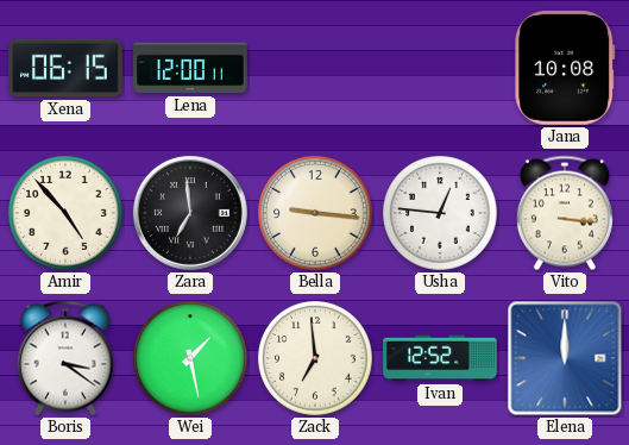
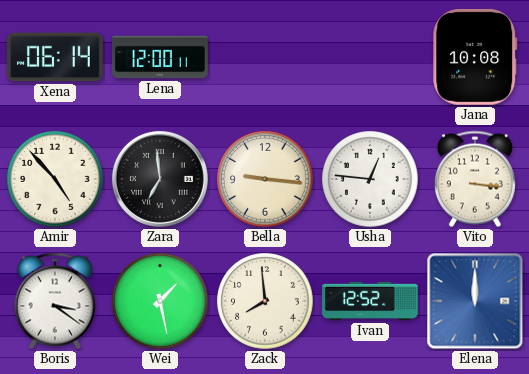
Xena: 06:15 -> 06:14
Zack: 6:59 -> 7:59
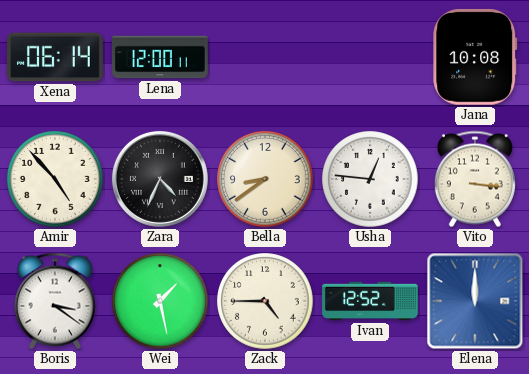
Zara: 6:59 -> 4:34
Bella: 9:16 -> 8:39
Zack: 7:59 -> 4:45
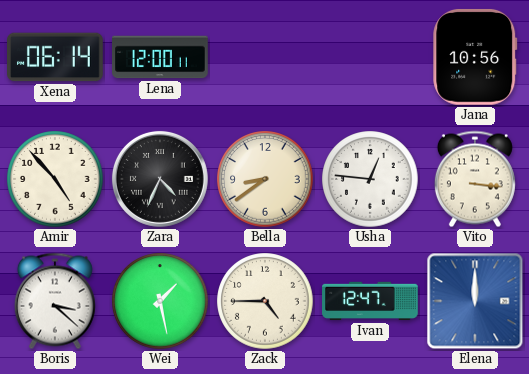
Jana: 10:08 -> 10:56
Boris: 3:21 -> 3:22
Ivan: 12:52 -> 12:47
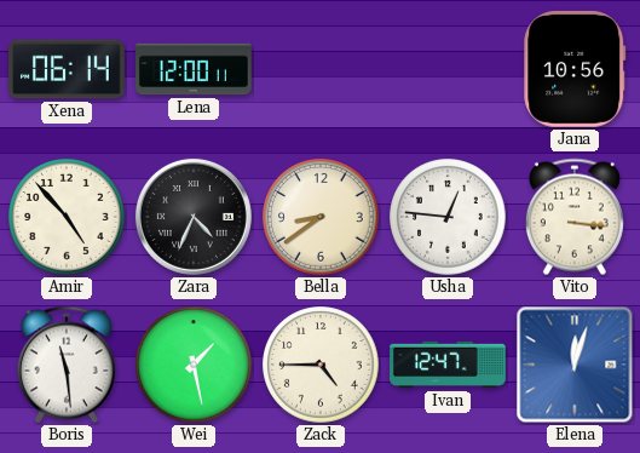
Boris: 3:22 -> 11:29
Elena: 12:00 -> 12:03
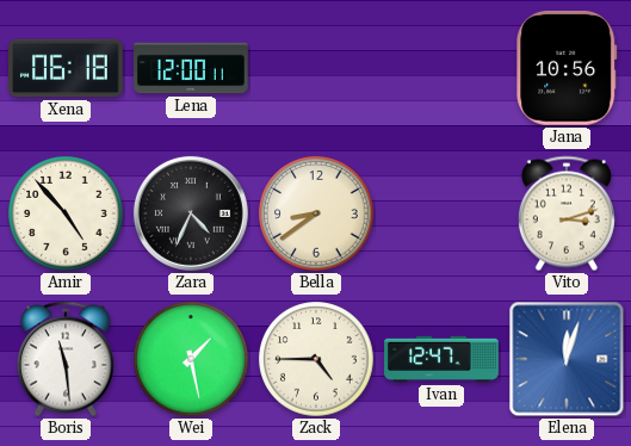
Xena: 06:14 -> 06:18
Usha: 12:46 -> none
Vito: 3:16 -> 3:12
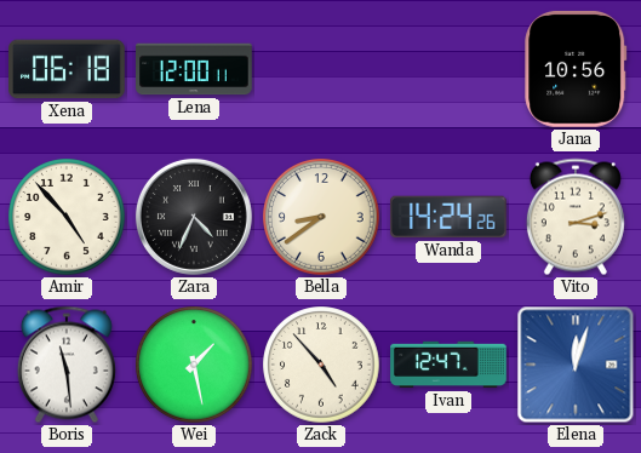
Wanda: none -> 14:24
Zack: 4:45 -> 4:53
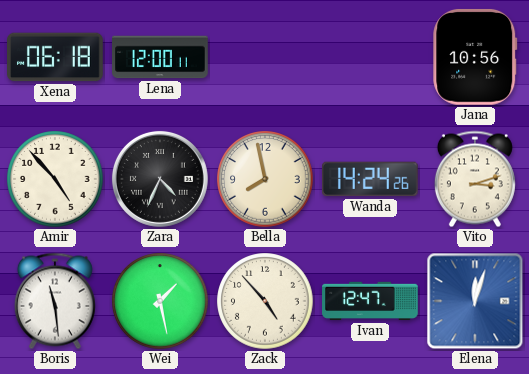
Bella: 8:39 -> 7:58
